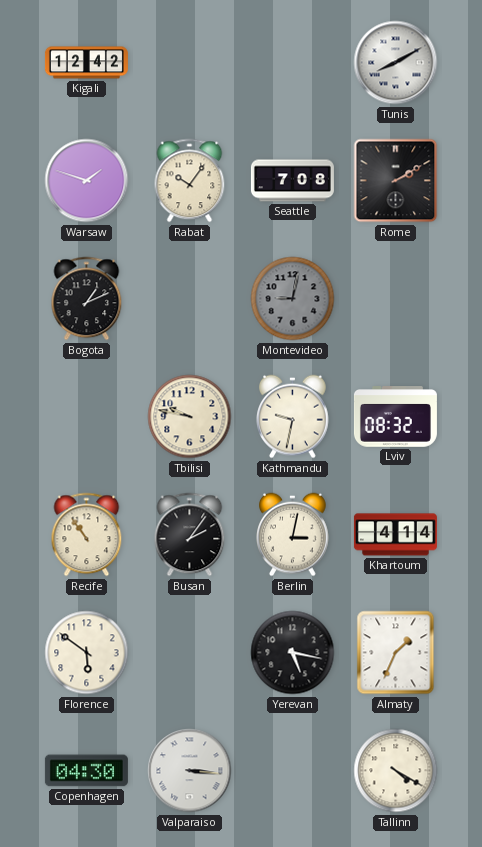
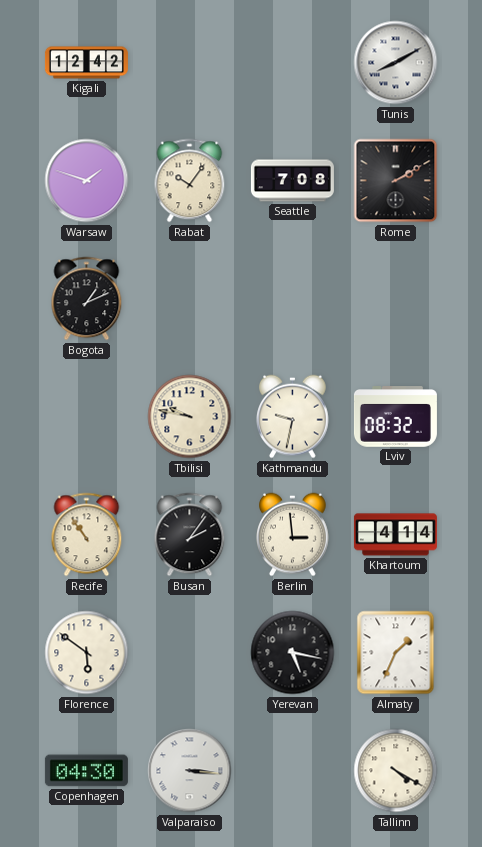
Montevideo: 9:02 -> none
Berlin: 3:02 -> 2:59
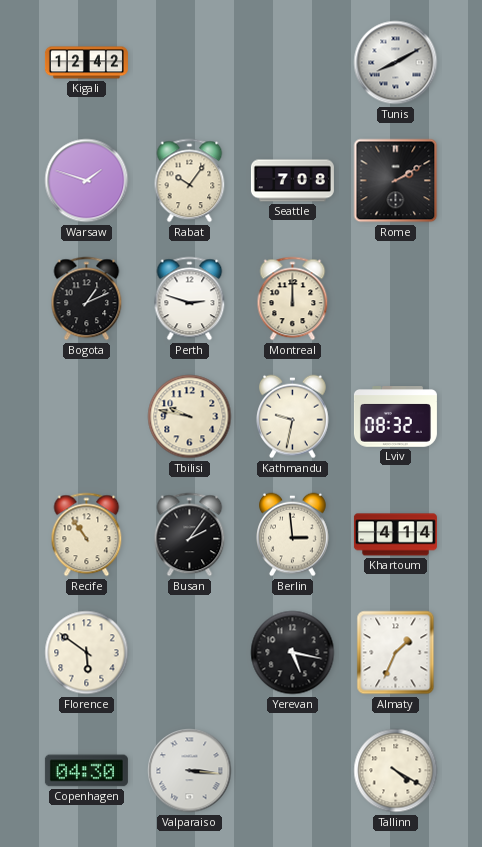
Perth: none -> 2:48
Montreal: none -> 12:00
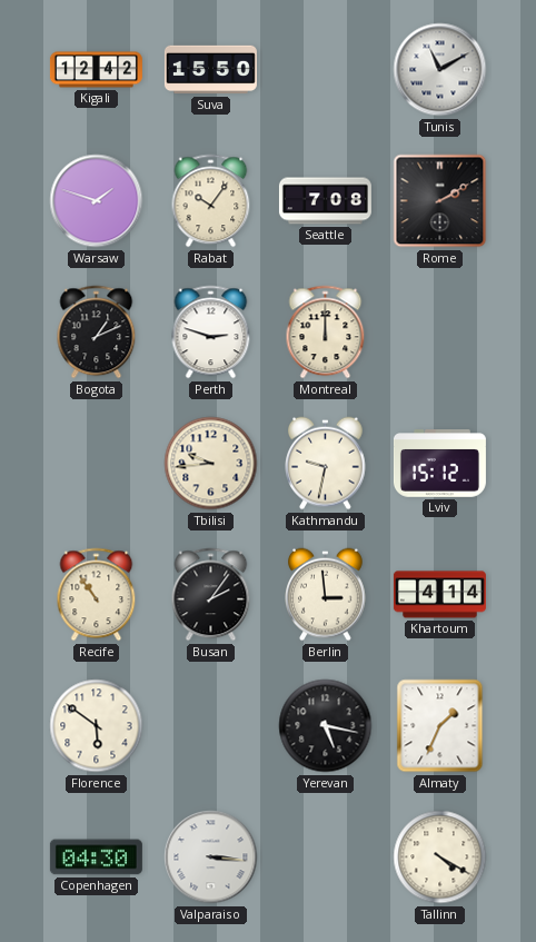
Suva: none -> 15:50
Tunis: 8:10 -> 11:10
Tbilisi: 9:47 -> 9:44
Lviv: 08:32 -> 15:12
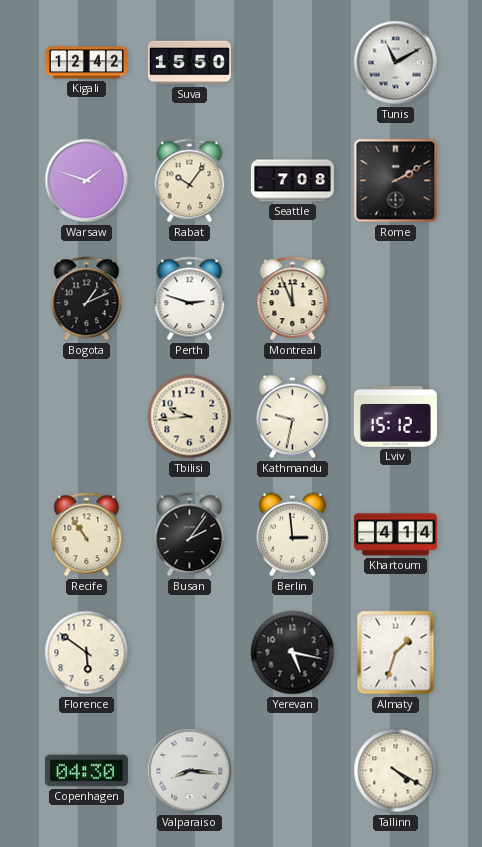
Montreal: 12:00 -> 11:56
Almaty: 1:34 -> 1:33
Valparaiso: 3:16 -> 8:16
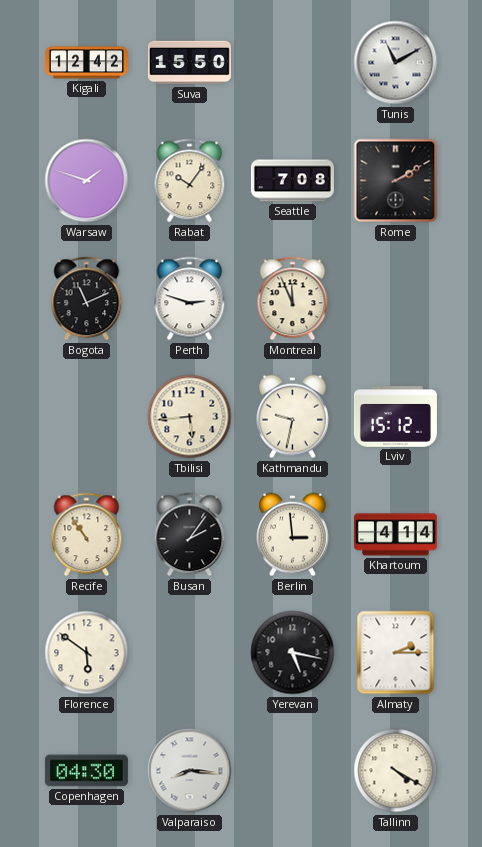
Bogota: 1:11 -> 11:11
Tbilisi: 9:44 -> 5:44
Almaty: 1:33 -> 2:15
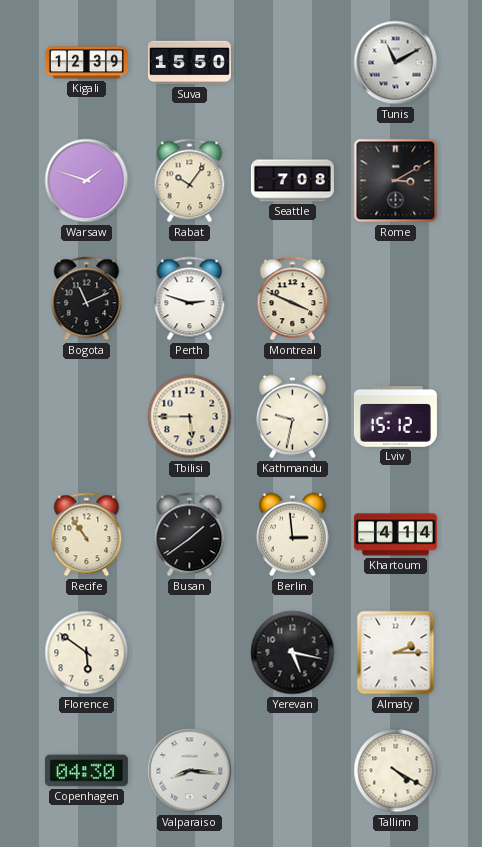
Kigali: 12:42 -> 12:39
Rome: 2:10 -> 3:10
Montreal: 11:56 -> 3:49
Tbilisi: 5:44 -> 5:45
Busan: 2:06 -> 1:39
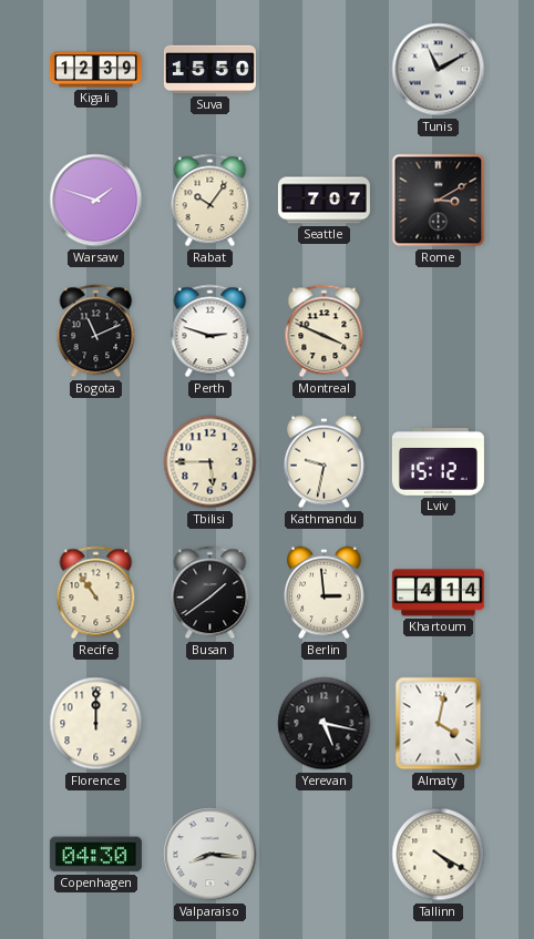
Seattle: 7:08 -> 7:07
Florence: 5:51 -> 12:00
Almaty: 2:15 -> 4:02
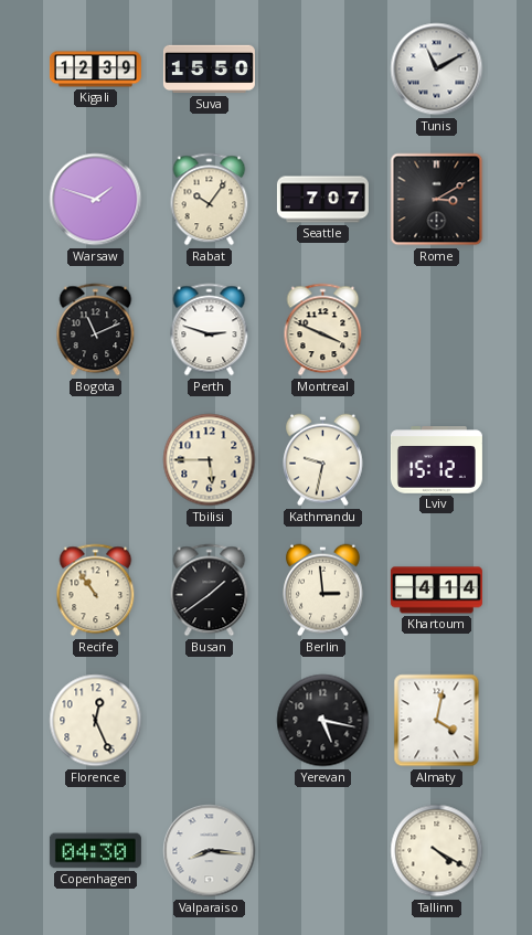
Florence: 12:00 -> 12:26
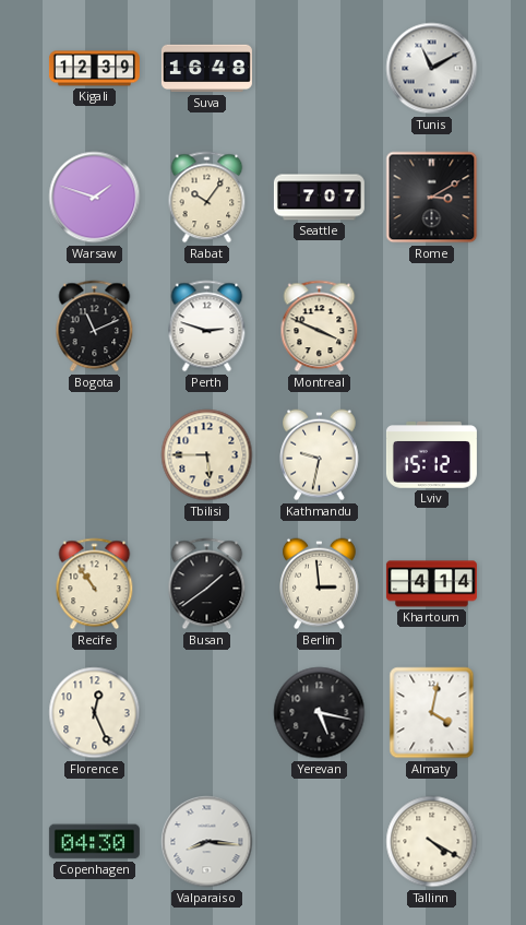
Suva: 15:50 -> 16:48
